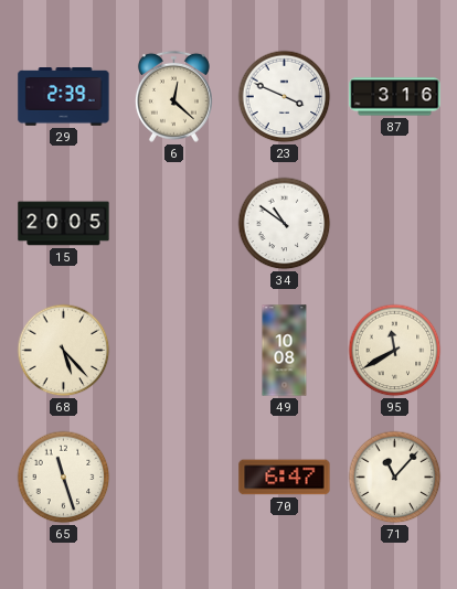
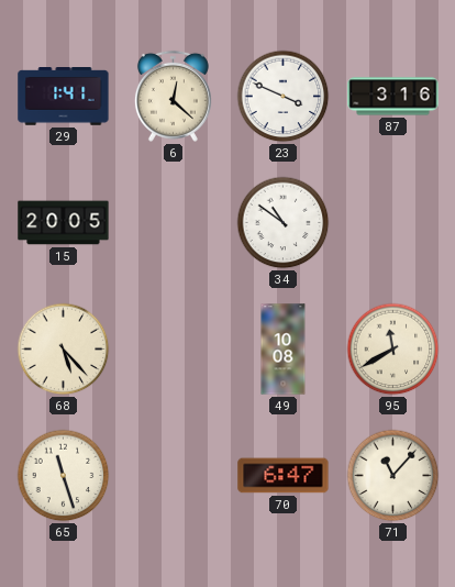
29: 2:39 -> 1:41
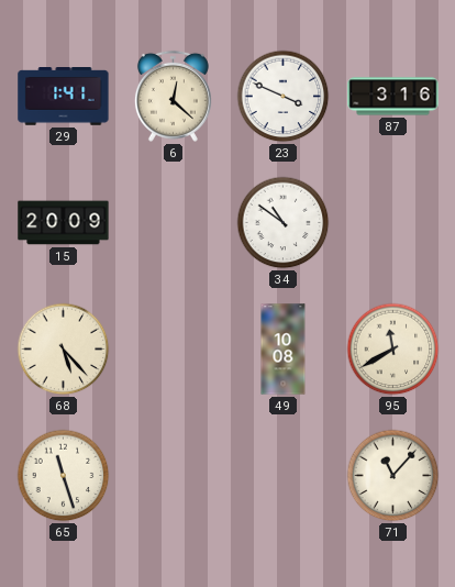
15: 20:05 -> 20:09
70: 6:47 -> none
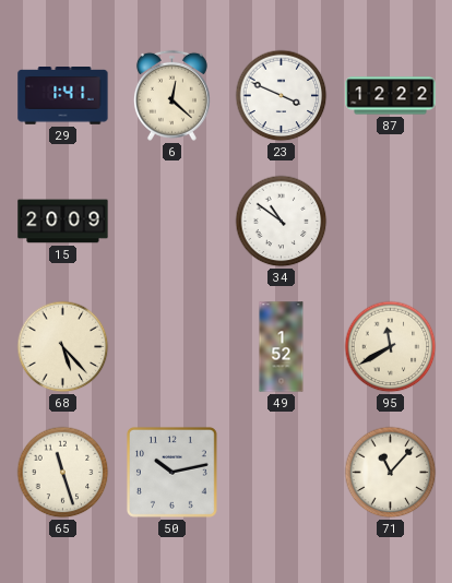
87: 3:16 -> 12:22
49: 10:08 -> 1:52
50: none -> 10:13
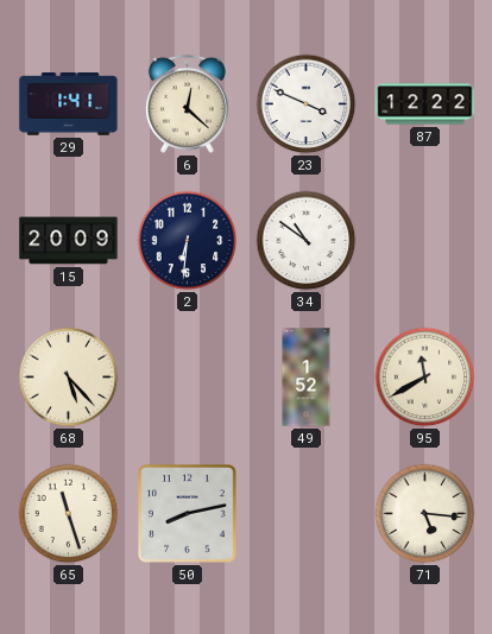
2: none -> 6:31
50: 10:13 -> 8:13
71: 11:07 -> 5:16
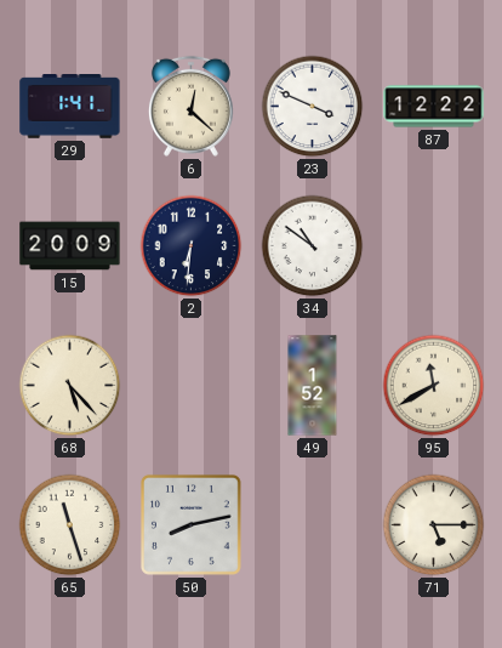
71: 5:16 -> 5:15
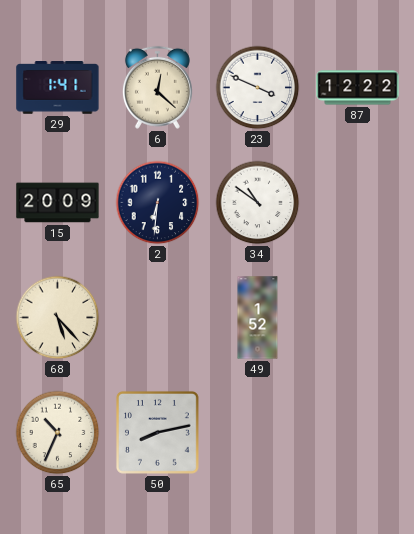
95: 11:40 -> none
65: 11:27 -> 10:34
71: 5:15 -> none
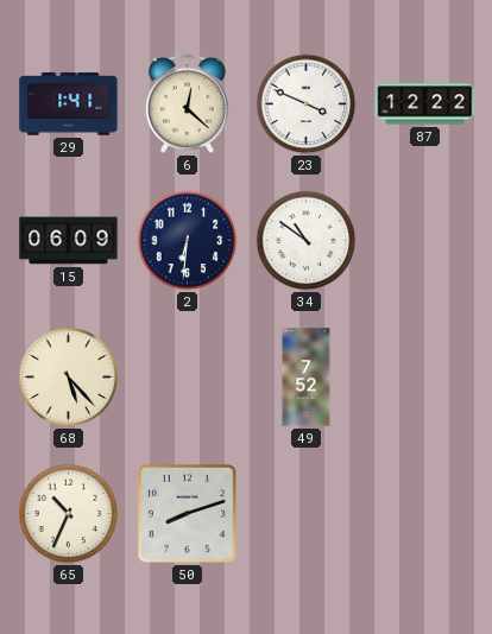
15: 20:09 -> 06:09
49: 1:52 -> 7:52
50: 8:13 -> 8:12
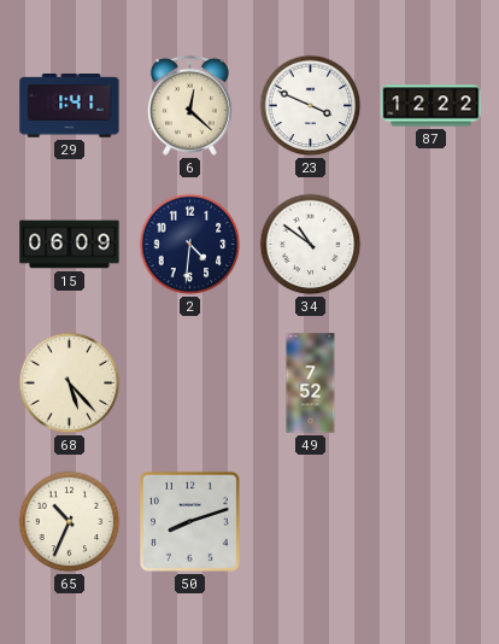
2: 6:31 -> 4:31
